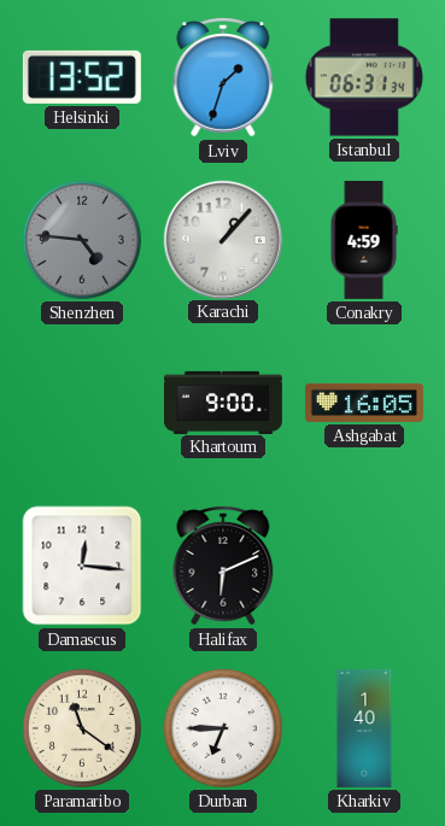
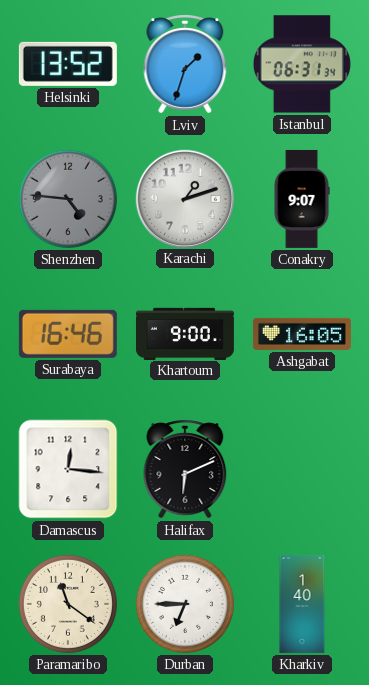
Karachi: 1:07 -> 1:12
Conakry: 4:59 -> 9:07
Surabaya: none -> 16:46
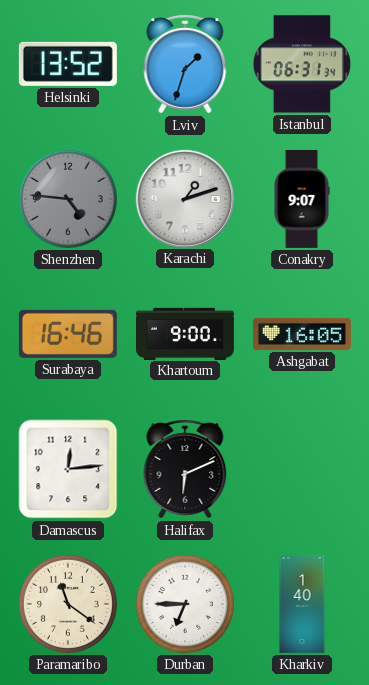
Damascus: 12:16 -> 12:14
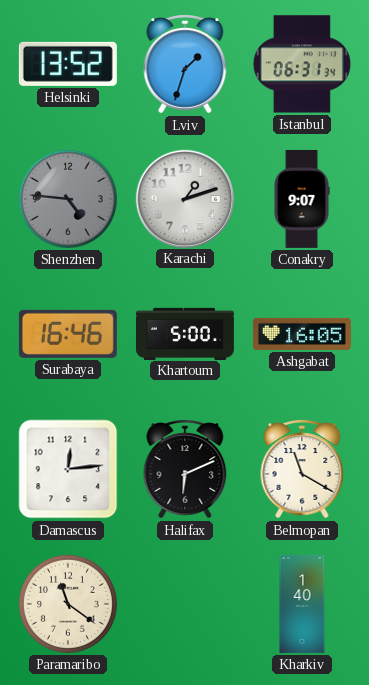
Khartoum: 9:00 -> 5:00
Belmopan: none -> 11:20
Durban: 6:45 -> none
